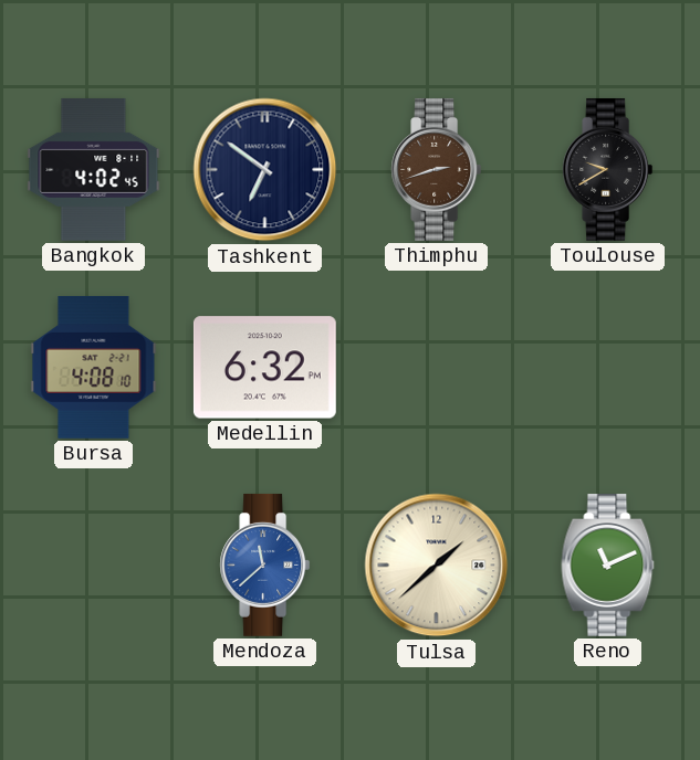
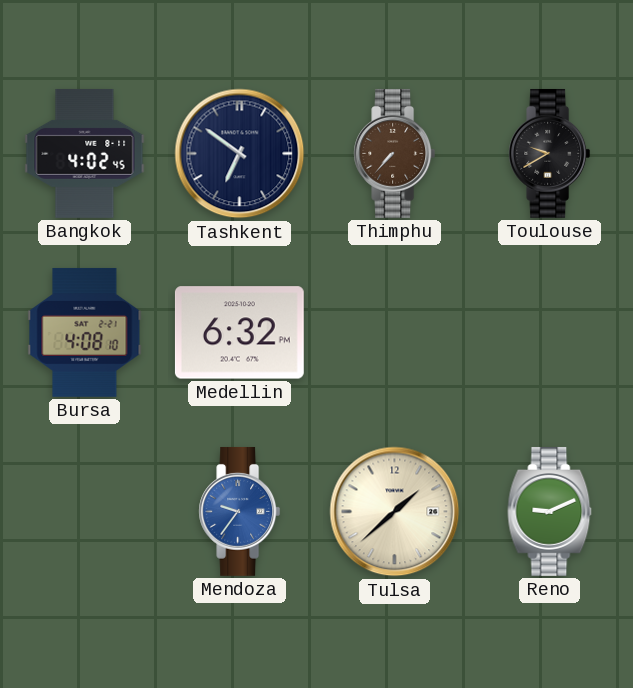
Thimphu: 2:42 -> 7:37
Mendoza: 11:38 -> 9:36
Reno: 11:11 -> 9:11
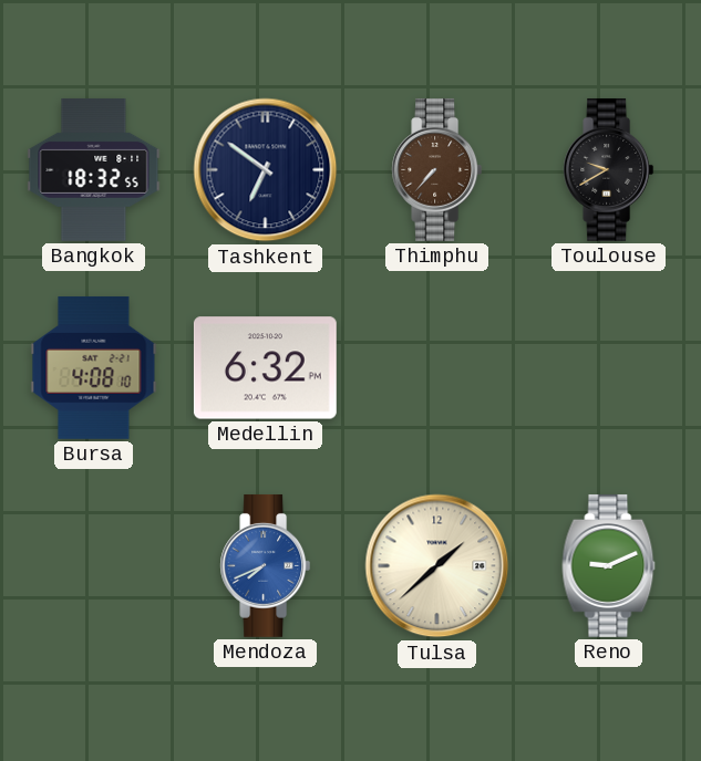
Bangkok: 4:02 -> 18:32
Mendoza: 9:36 -> 7:41
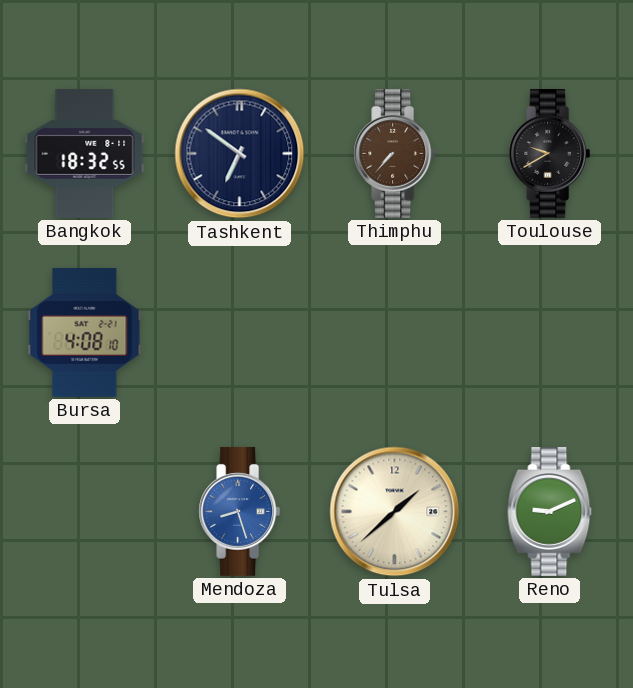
Medellin: 6:32 -> none
Mendoza: 7:41 -> 8:27
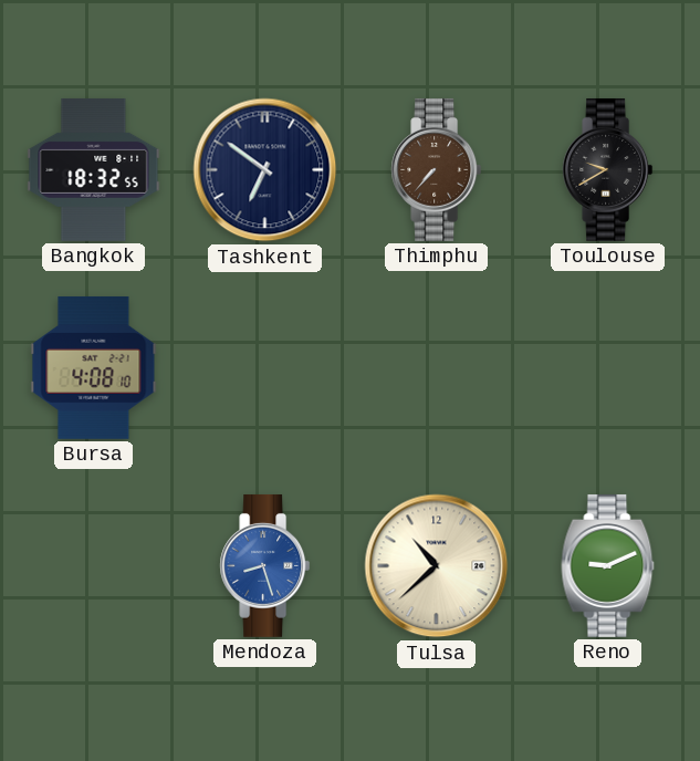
Tulsa: 1:38 -> 10:38
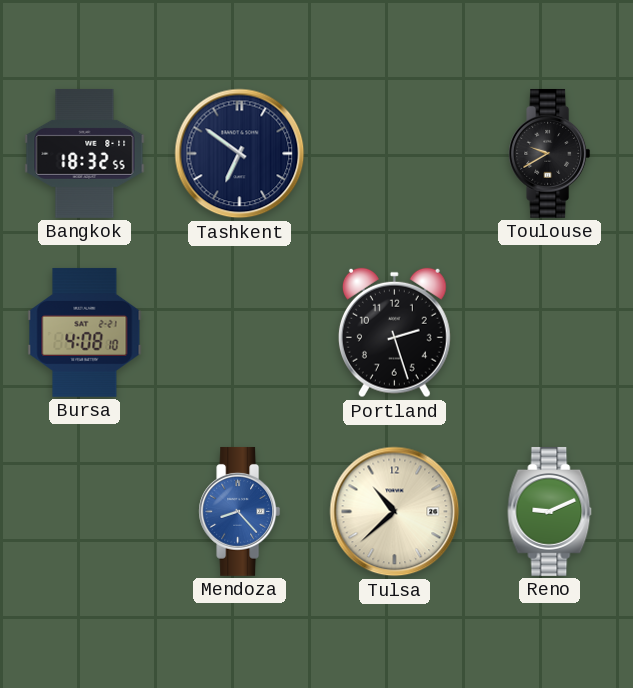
Thimphu: 7:37 -> none
Portland: none -> 2:27
Mendoza: 8:27 -> 8:23
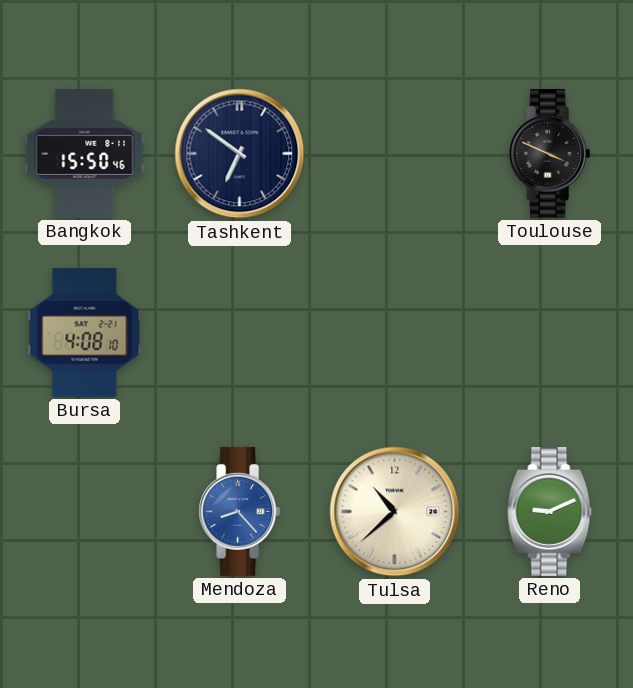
Bangkok: 18:32 -> 15:50
Toulouse: 9:40 -> 3:49
Portland: 2:27 -> none
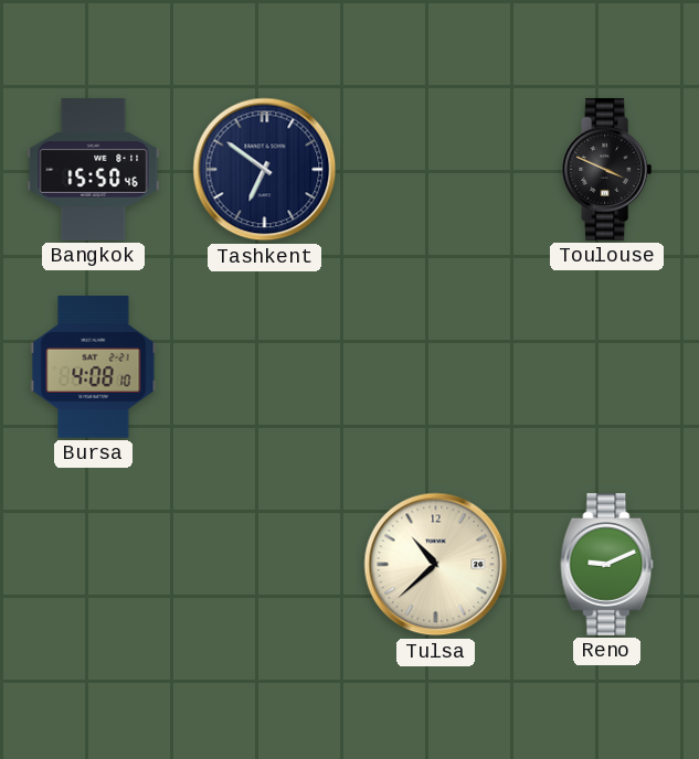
Mendoza: 8:23 -> none
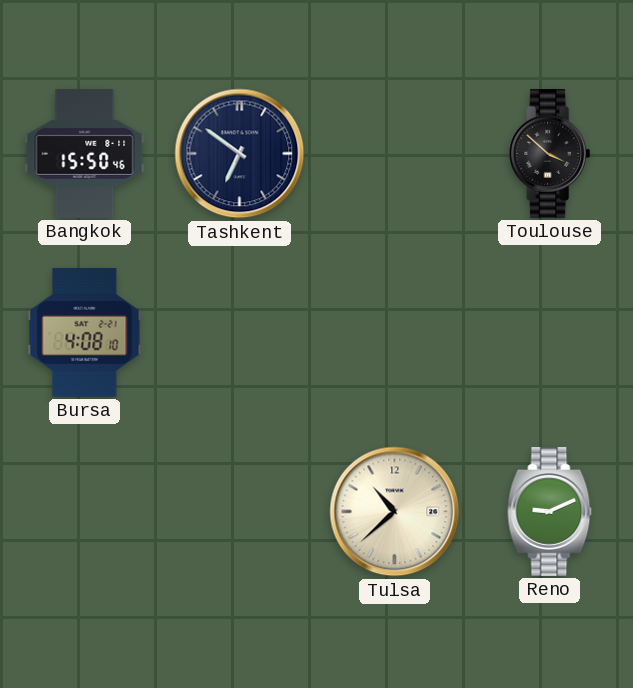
Toulouse: 3:49 -> 3:52
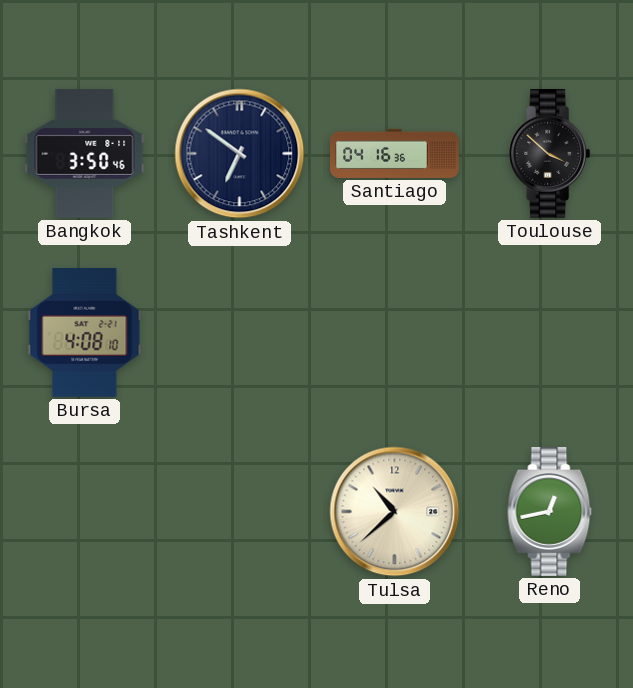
Bangkok: 15:50 -> 3:50
Santiago: none -> 04:16
Reno: 9:11 -> 12:43
